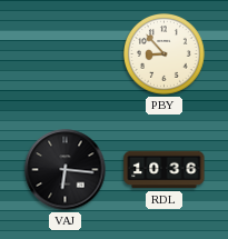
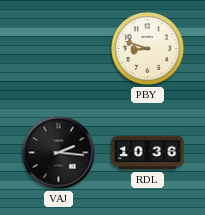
PBY: 8:53 -> 8:48
VAJ: 6:16 -> 2:16
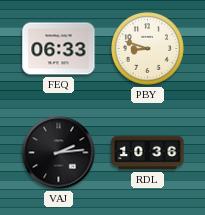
FEQ: none -> 06:33
VAJ: 2:16 -> 2:14
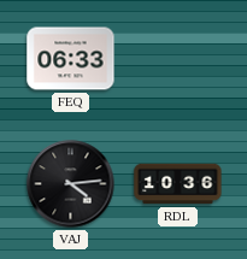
PBY: 8:48 -> none
VAJ: 2:14 -> 4:14
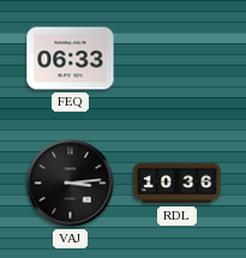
VAJ: 4:14 -> 3:14
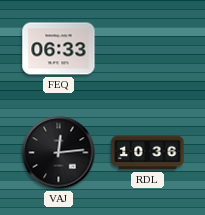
VAJ: 3:14 -> 12:14
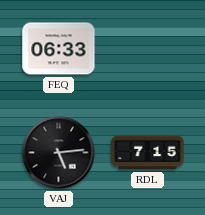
VAJ: 12:14 -> 5:14
RDL: 10:36 -> 7:15
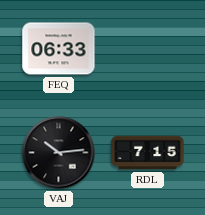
VAJ: 5:14 -> 10:14
